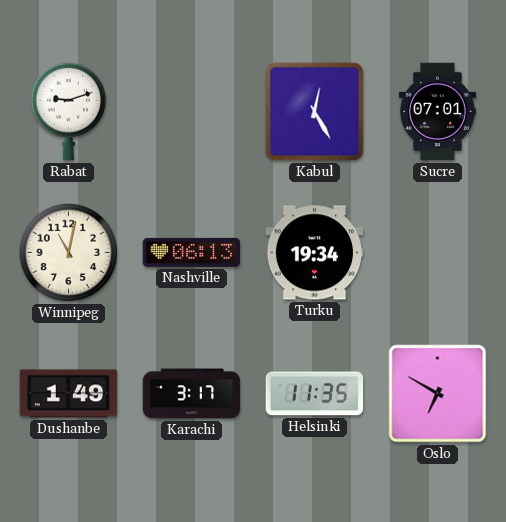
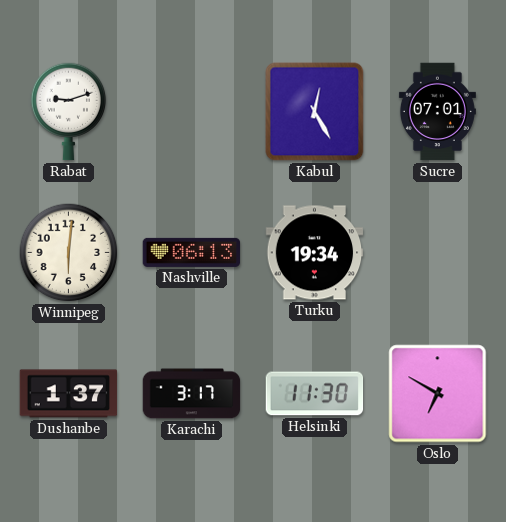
Winnipeg: 11:02 -> 6:01
Dushanbe: 1:49 -> 1:37
Helsinki: 11:35 -> 11:30
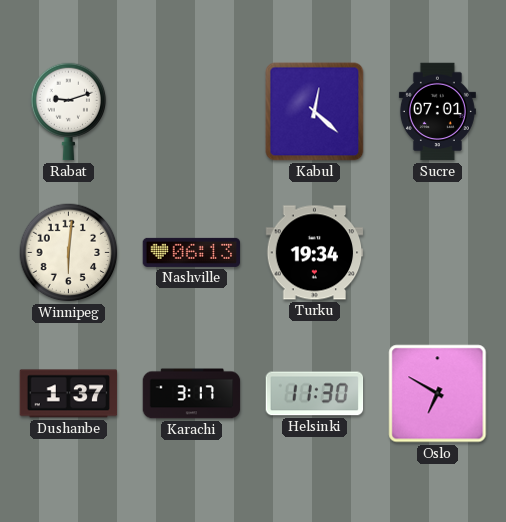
Kabul: 12:25 -> 12:22
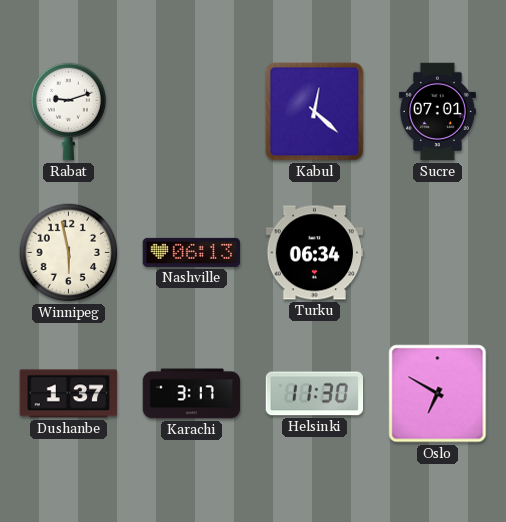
Winnipeg: 6:01 -> 5:58
Turku: 19:34 -> 06:34
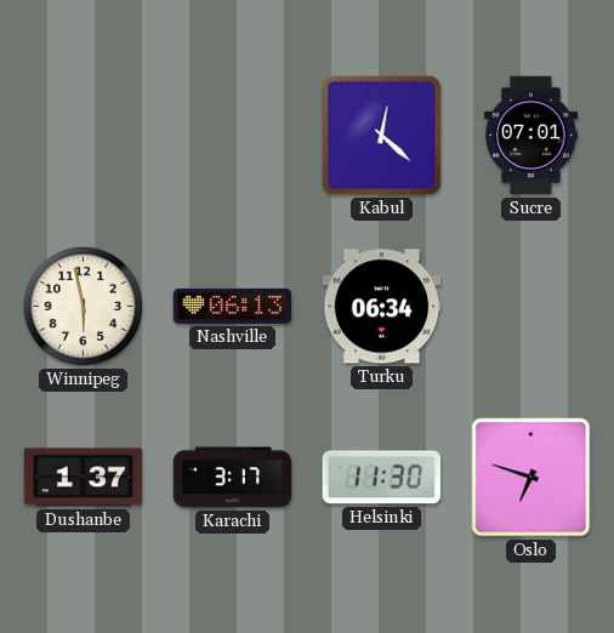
Rabat: 9:12 -> none
Oslo: 6:50 -> 6:48
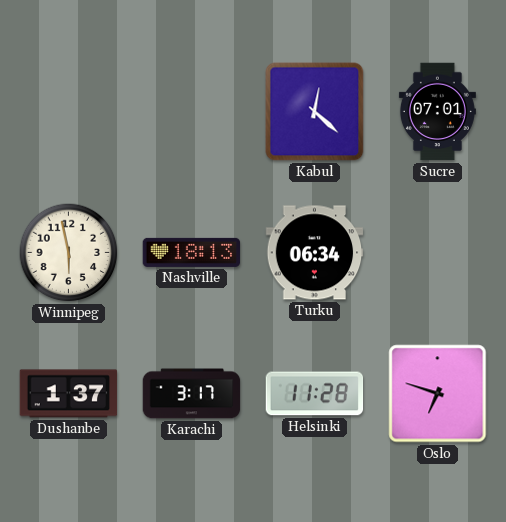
Nashville: 06:13 -> 18:13
Helsinki: 11:30 -> 11:28
